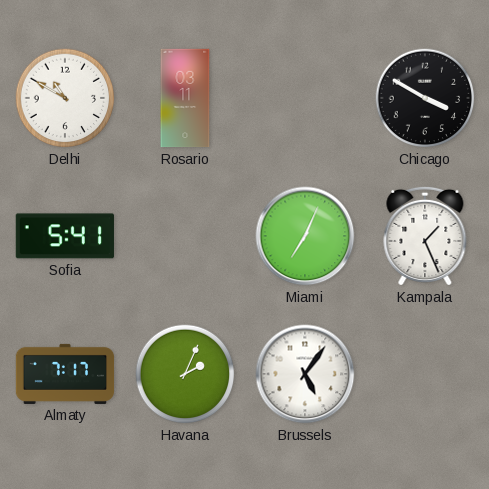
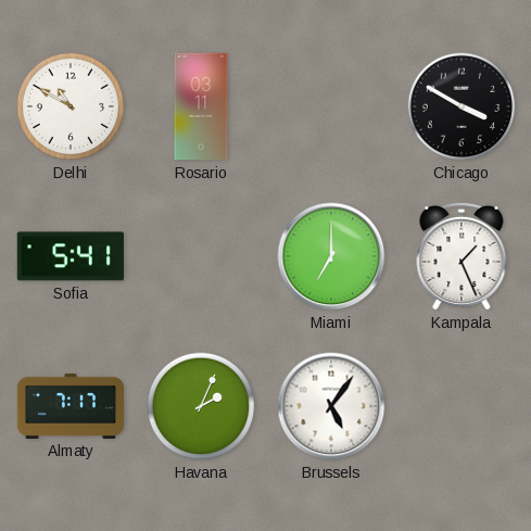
Miami: 7:04 -> 7:00
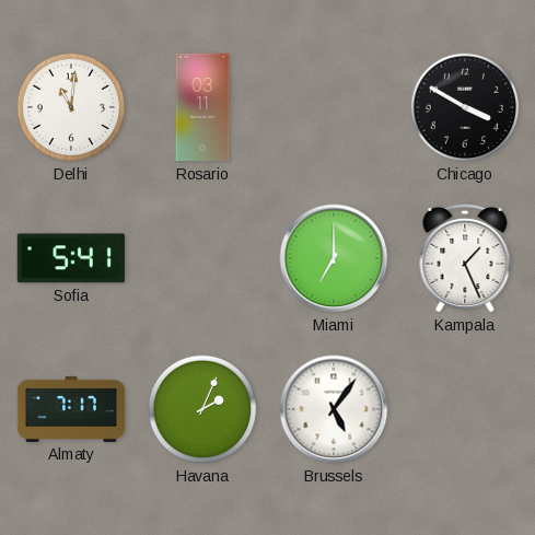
Delhi: 10:50 -> 11:01
